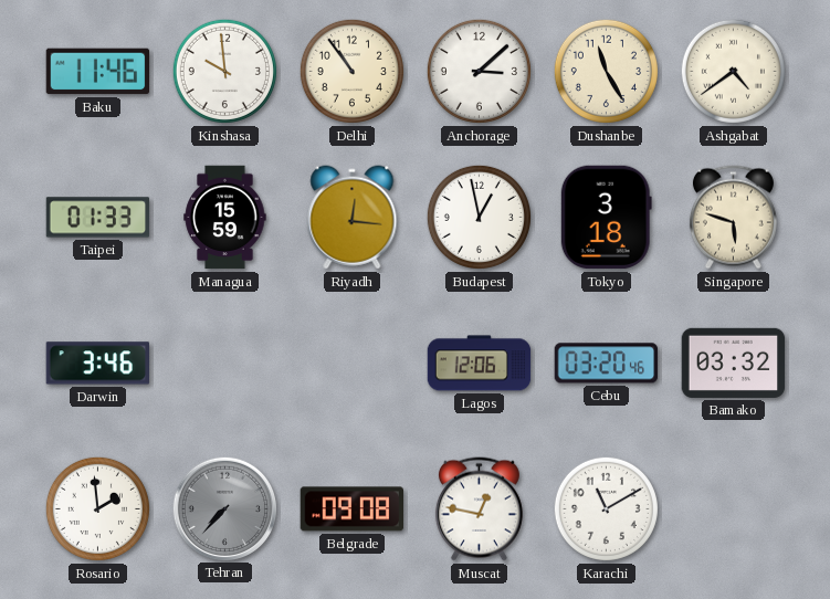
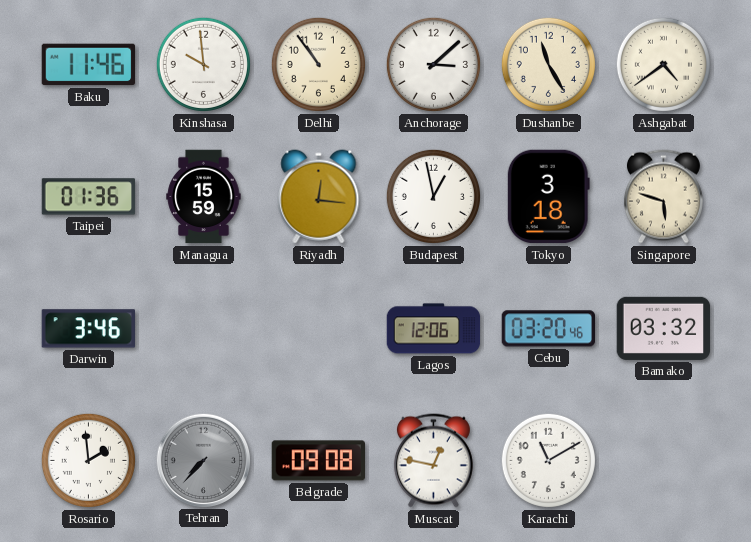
Taipei: 01:33 -> 01:36
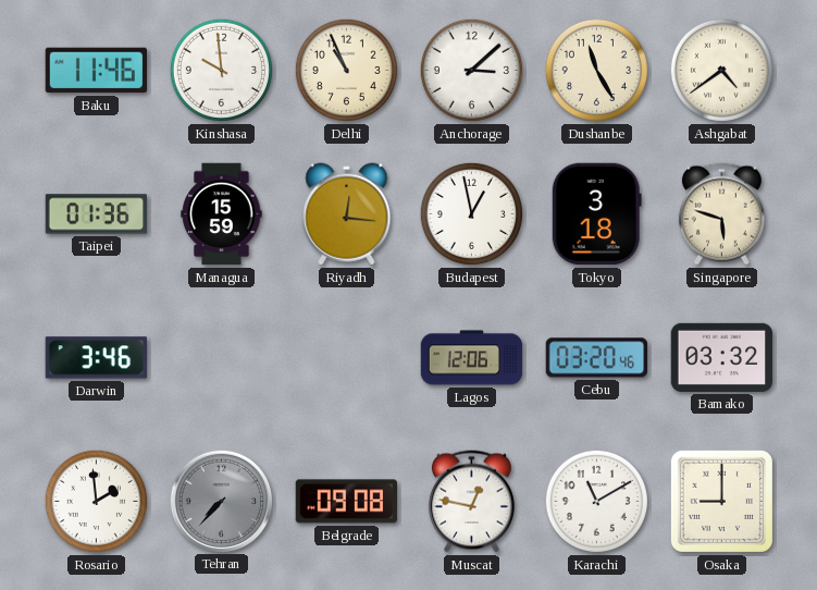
Delhi: 10:54 -> 10:56
Osaka: none -> 9:00
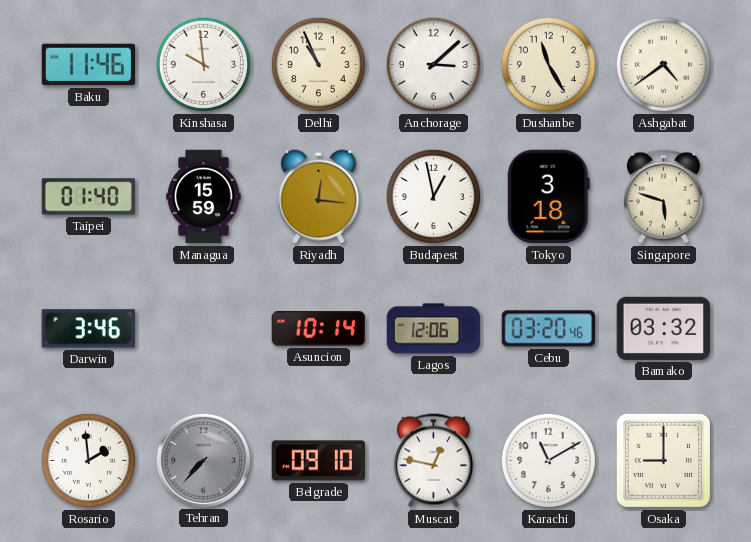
Taipei: 01:36 -> 01:40
Asuncion: none -> 10:14
Belgrade: 09:08 -> 09:10
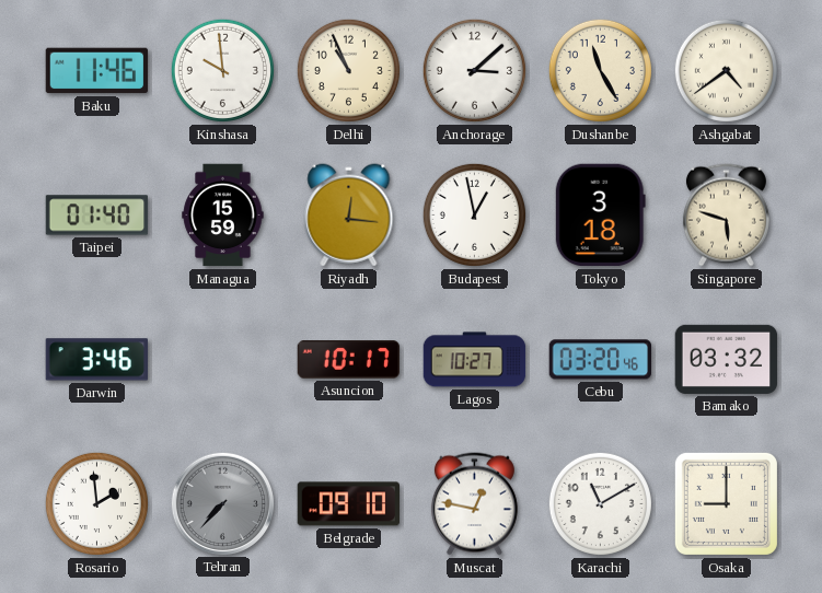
Asuncion: 10:14 -> 10:17
Lagos: 12:06 -> 10:27
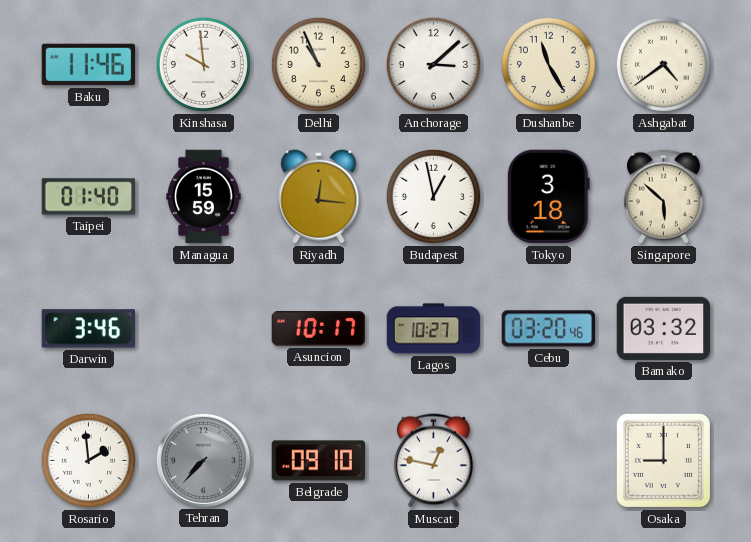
Singapore: 5:48 -> 5:52
Karachi: 11:10 -> none
